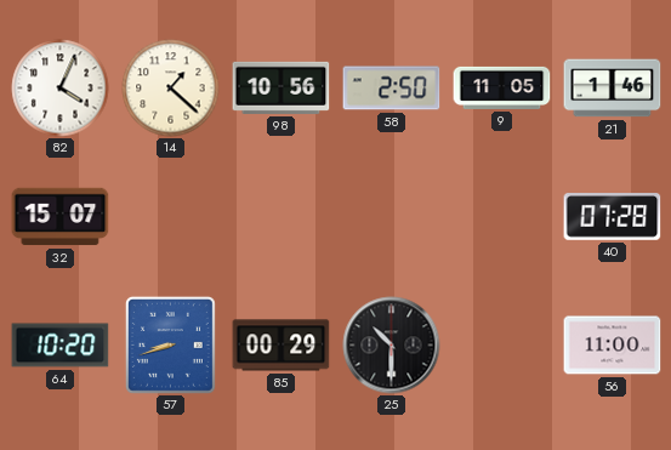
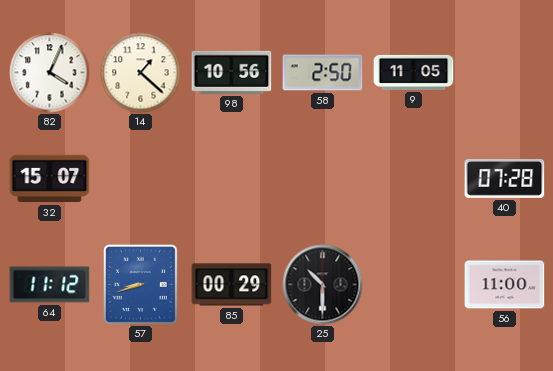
21: 1:46 -> none
64: 10:20 -> 11:12
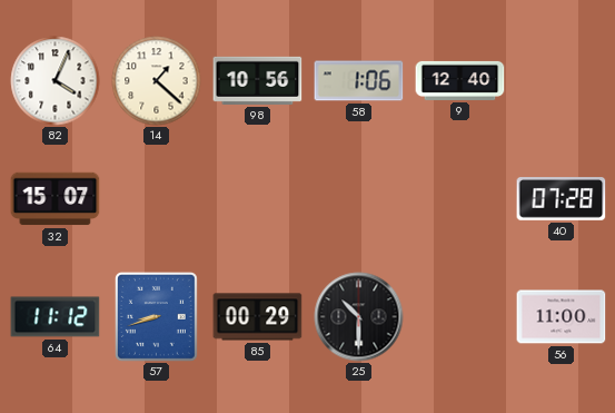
58: 2:50 -> 1:06
9: 11:05 -> 12:40
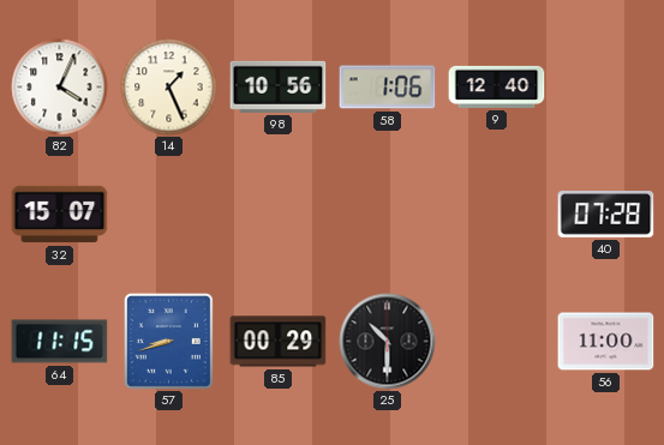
14: 1:22 -> 1:26
64: 11:12 -> 11:15
